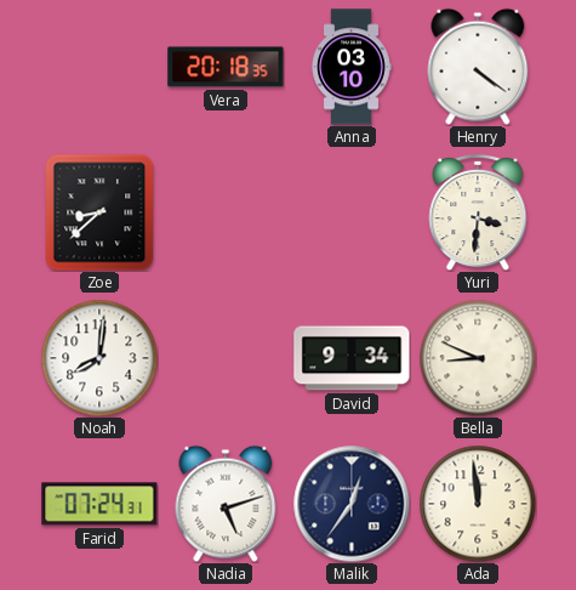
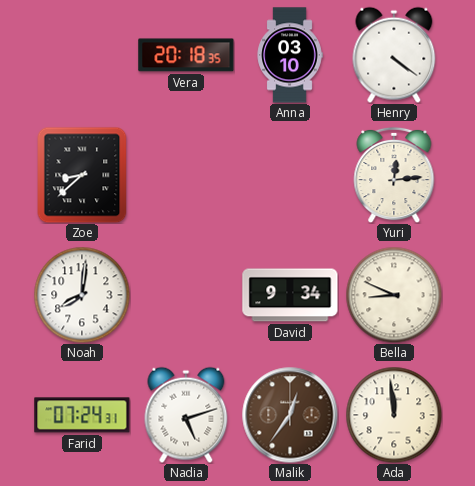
Yuri: 3:31 -> 12:14
Malik dial: navy -> brown
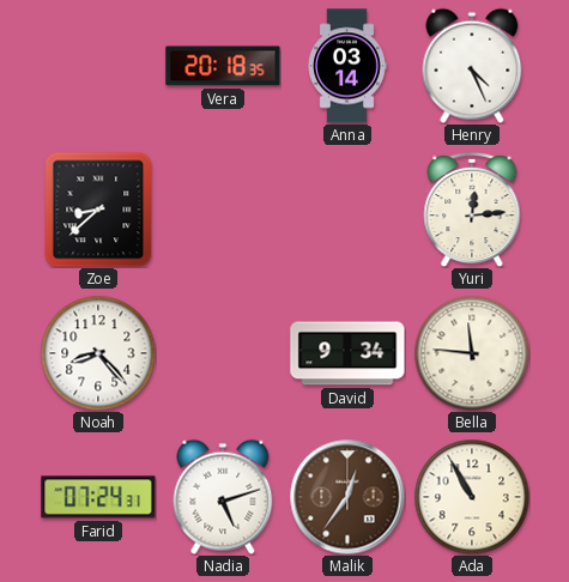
Anna: 03:10 -> 03:14
Henry: 4:21 -> 4:26
Noah: 8:01 -> 8:23
Bella: 8:49 -> 11:46
Ada: 11:59 -> 10:55
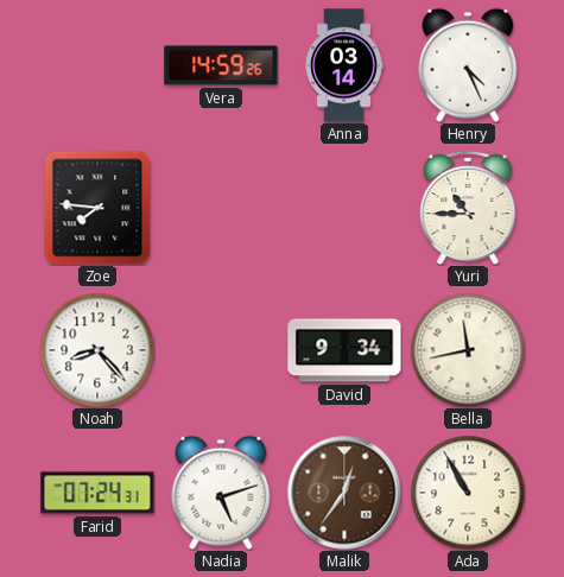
Vera: 20:18 -> 14:59
Zoe: 8:38 -> 7:46
Yuri: 12:14 -> 10:45
Bella: 11:46 -> 11:43
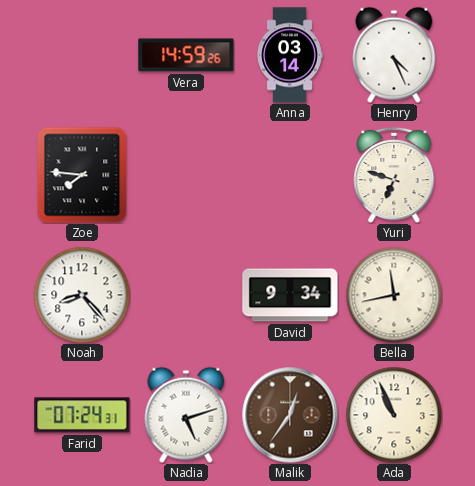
Yuri: 10:45 -> 6:48
Ada: 10:55 -> 10:56
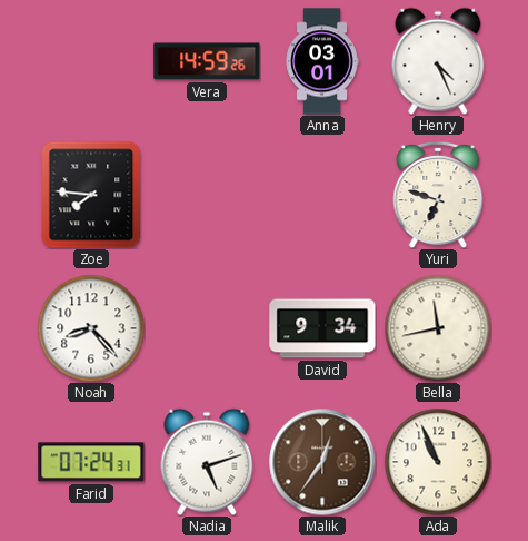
Anna: 03:14 -> 03:01
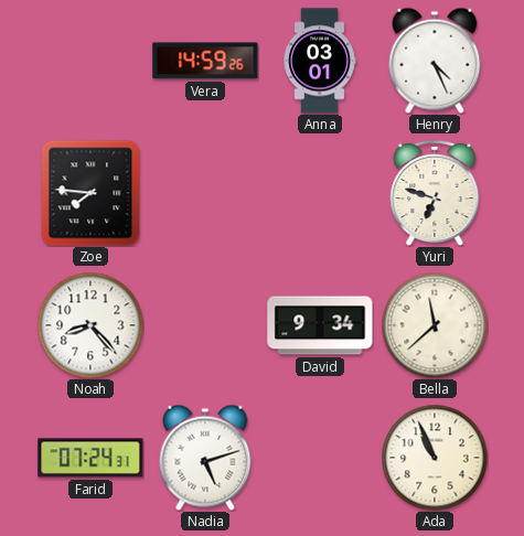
Bella: 11:43 -> 11:38
Malik: 12:36 -> none
